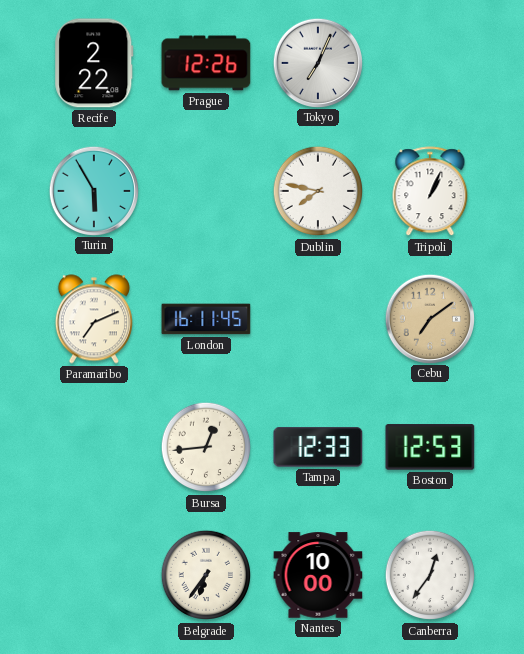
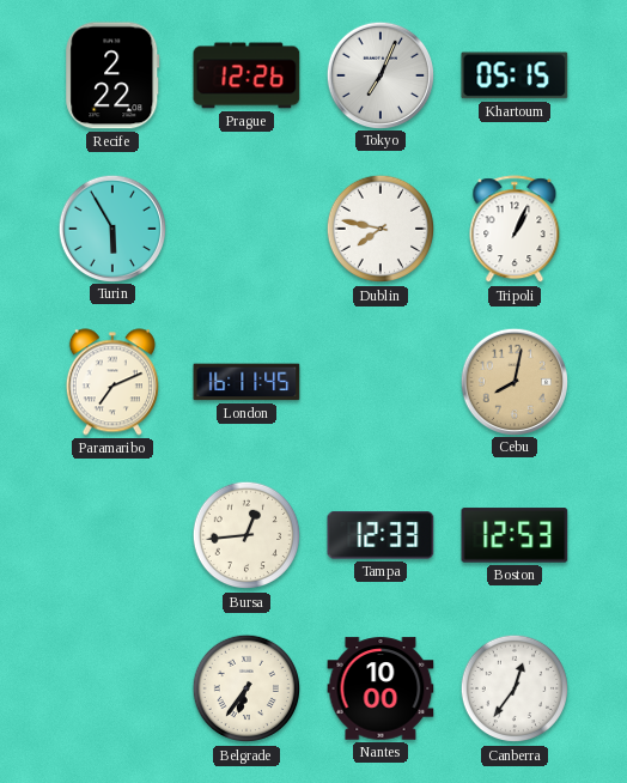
Khartoum: none -> 05:15
Cebu: 7:09 -> 8:02
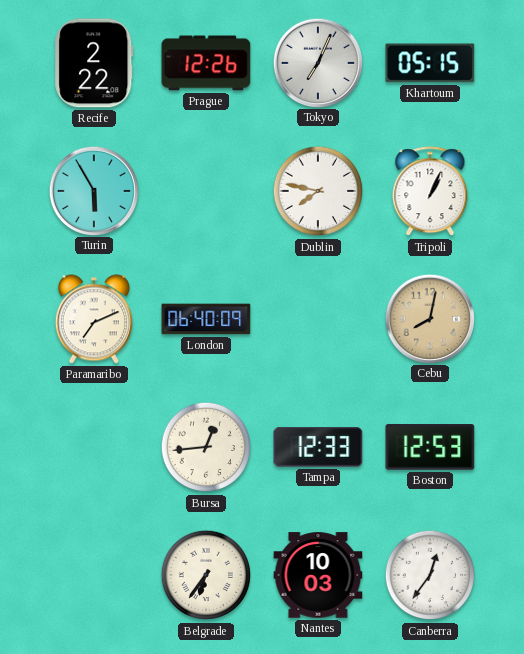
London: 16:11 -> 06:40
Nantes: 10:00 -> 10:03
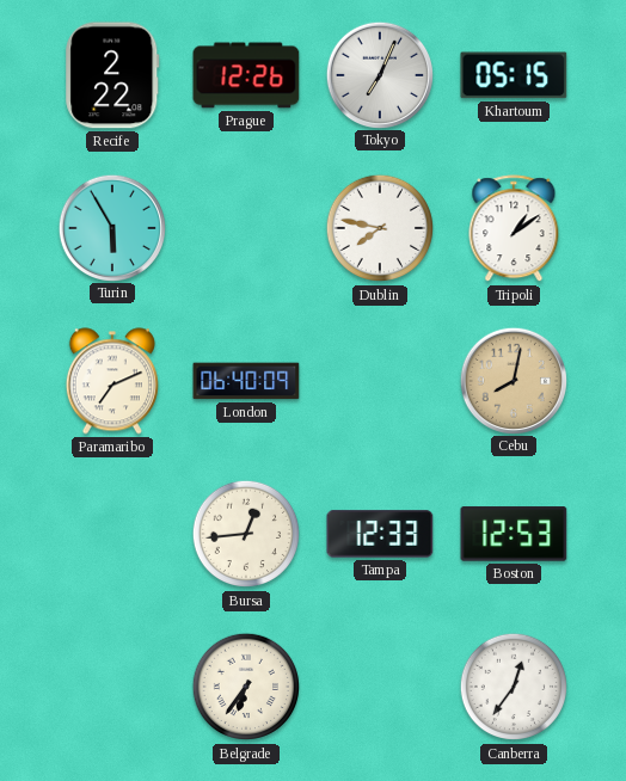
Tripoli: 1:04 -> 1:09
Nantes: 10:03 -> none
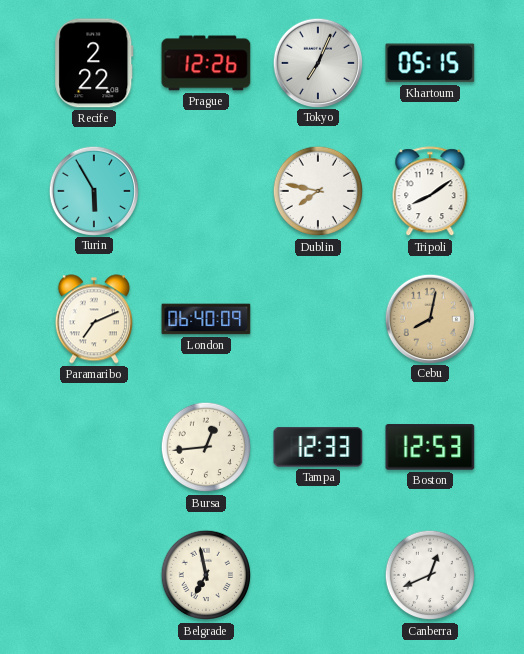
Tripoli: 1:09 -> 8:09
Belgrade: 6:36 -> 6:58
Canberra: 12:36 -> 12:41
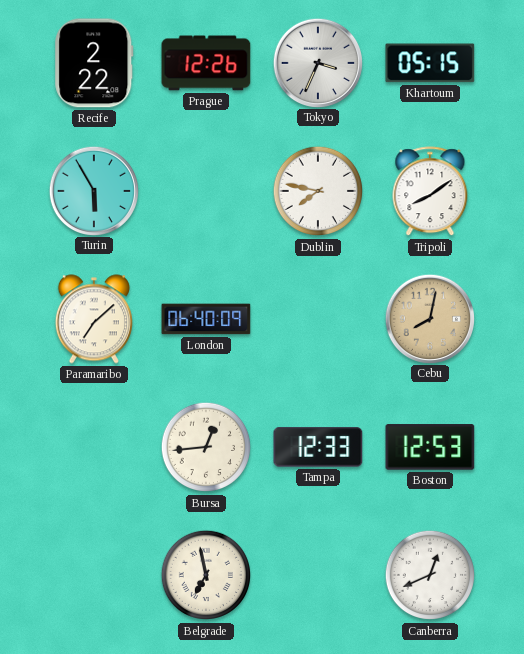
Tokyo: 7:04 -> 3:34
Paramaribo: 7:11 -> 7:08
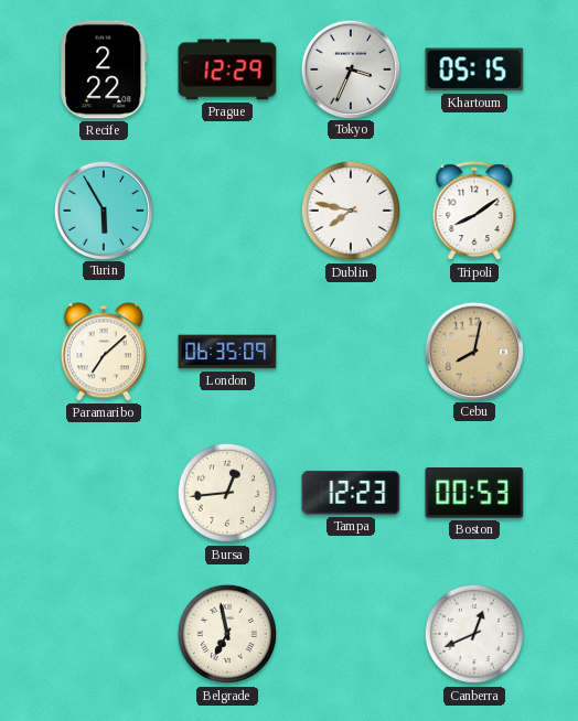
Prague: 12:26 -> 12:29
London: 06:40 -> 06:35
Tampa: 12:33 -> 12:23
Boston: 12:53 -> 00:53
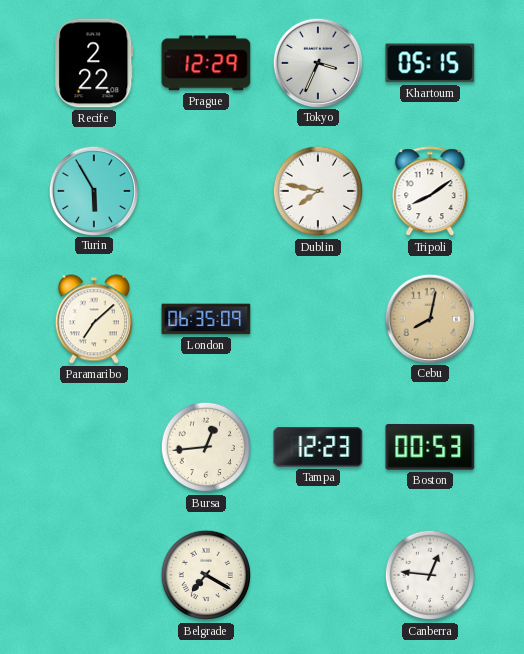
Belgrade: 6:58 -> 7:20
Canberra: 12:41 -> 12:46
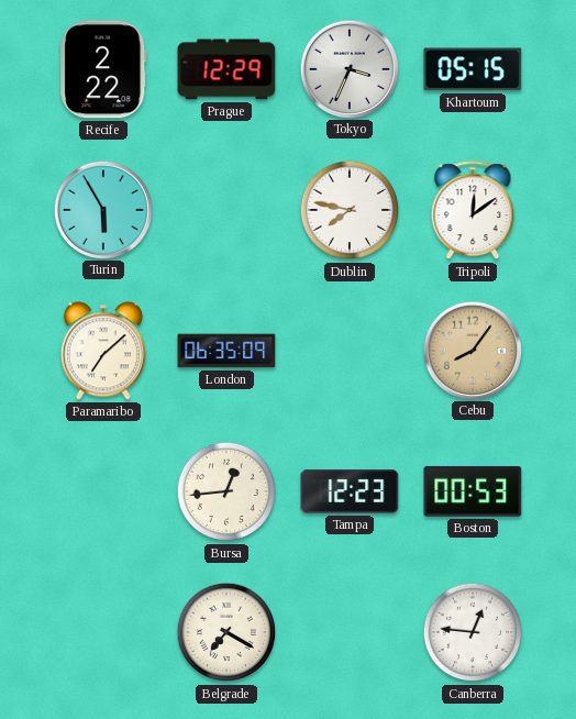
Tripoli: 8:09 -> 12:09
Cebu: 8:02 -> 8:06
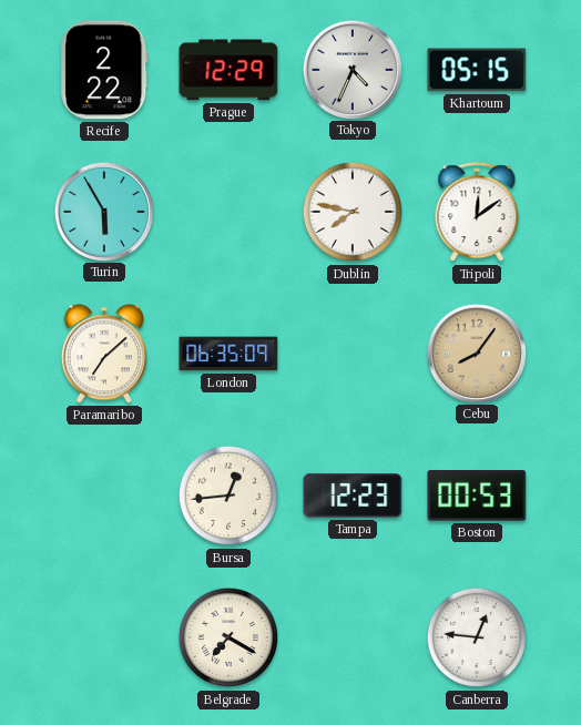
Tokyo: 3:34 -> 4:34
